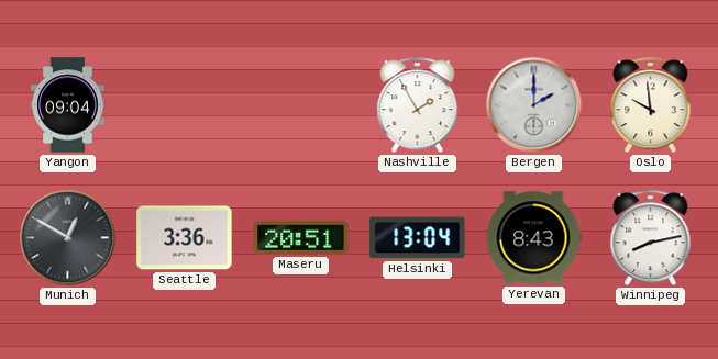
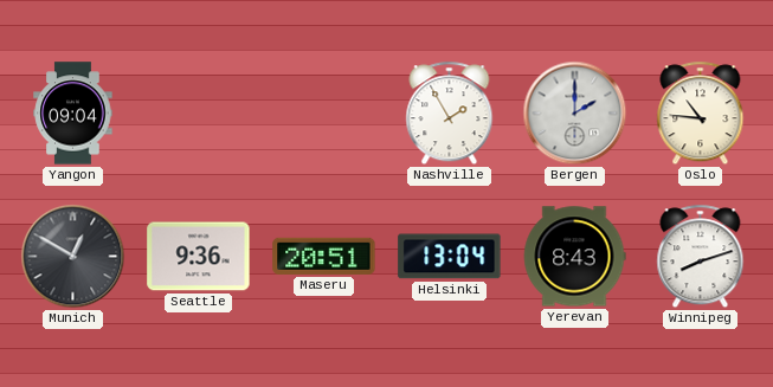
Oslo: 9:59 -> 10:46
Seattle: 3:36 -> 9:36
Winnipeg: 8:13 -> 8:12
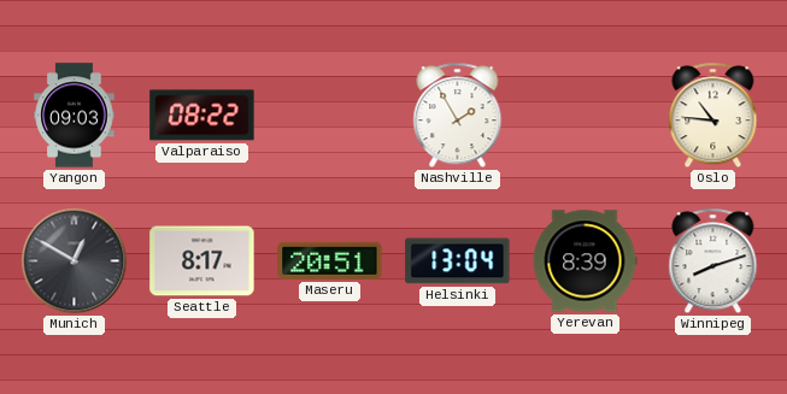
Yangon: 09:04 -> 09:03
Valparaiso: none -> 08:22
Bergen: 2:00 -> none
Seattle: 9:36 -> 8:17
Yerevan: 8:43 -> 8:39
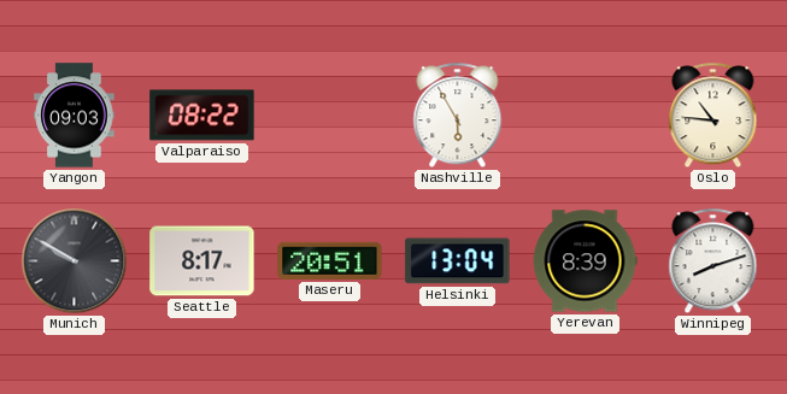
Nashville: 1:55 -> 5:55
Munich: 12:50 -> 9:50
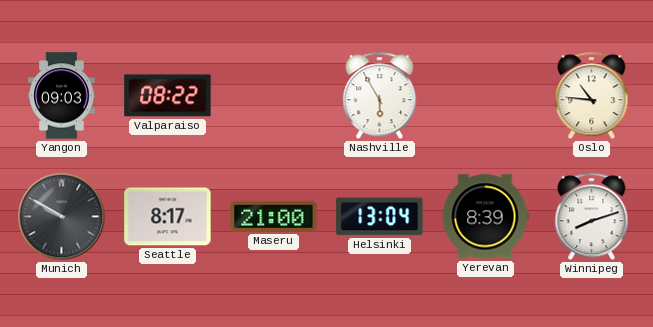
Maseru: 20:51 -> 21:00
